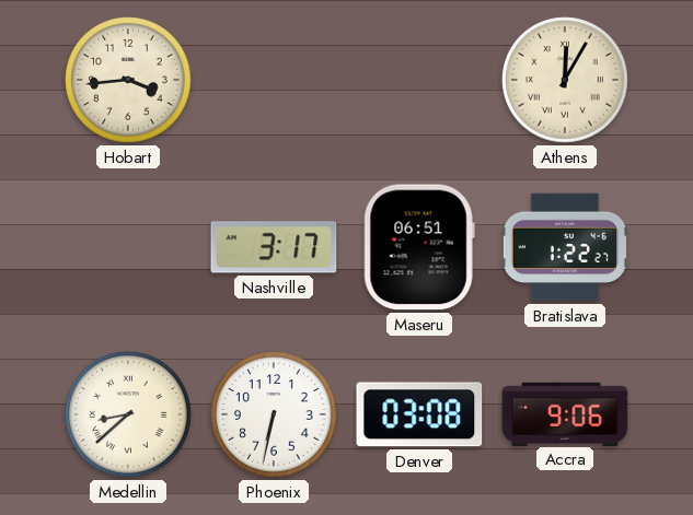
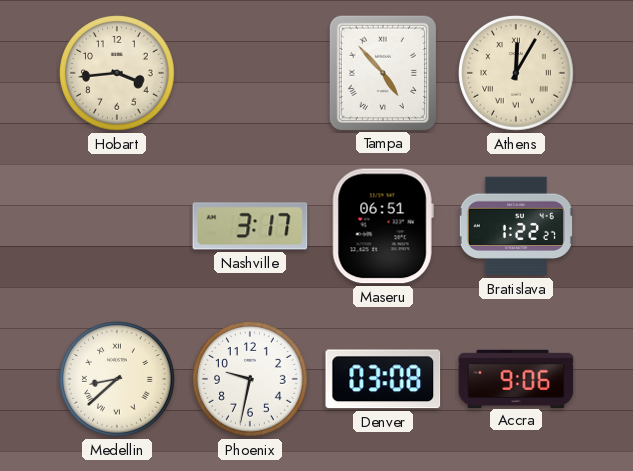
Tampa: none -> 4:53
Phoenix: 6:32 -> 9:32
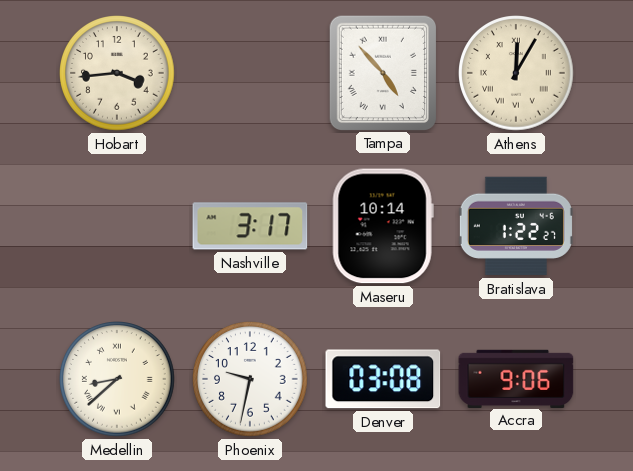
Maseru: 06:51 -> 10:14
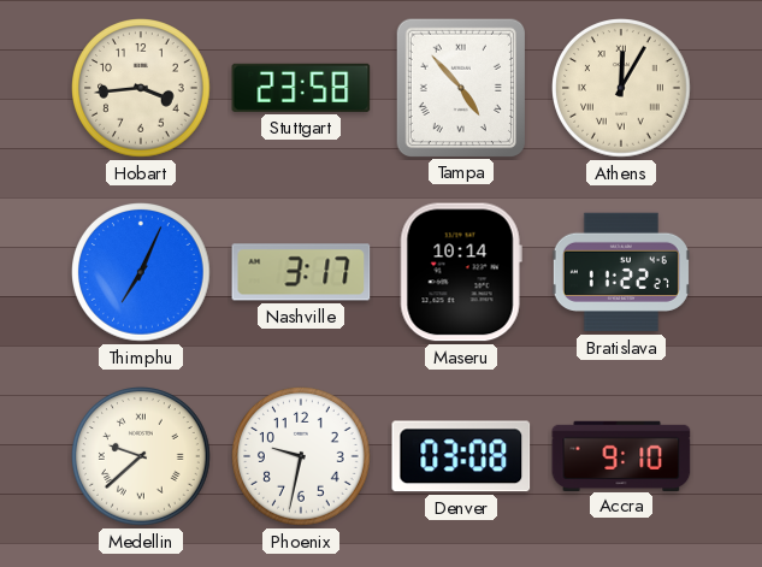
Stuttgart: none -> 23:58
Thimphu: none -> 7:04
Bratislava: 1:22 -> 11:22
Medellin: 8:38 -> 9:38
Accra: 9:06 -> 9:10
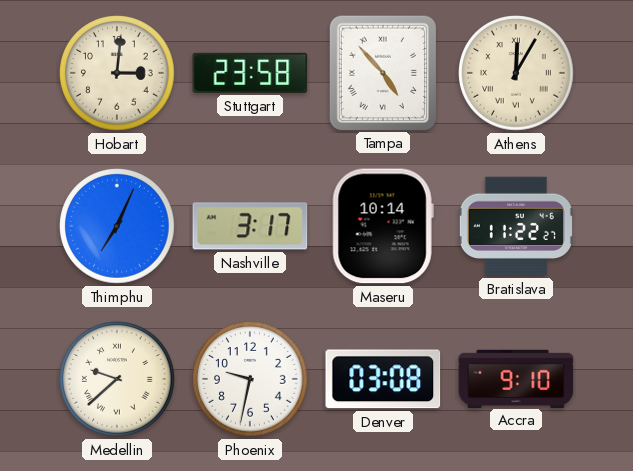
Hobart: 3:44 -> 3:01
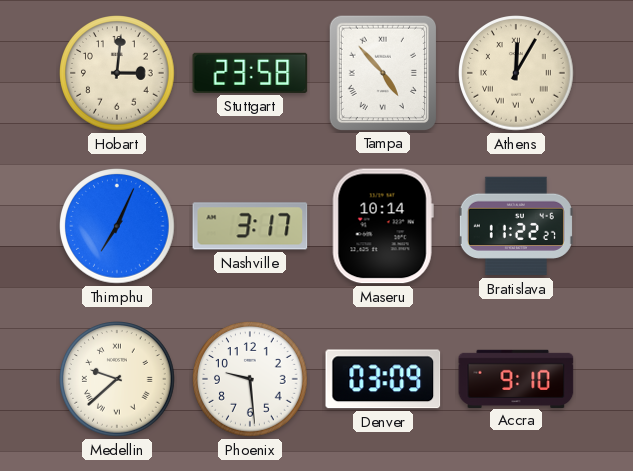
Phoenix: 9:32 -> 9:29
Denver: 03:08 -> 03:09
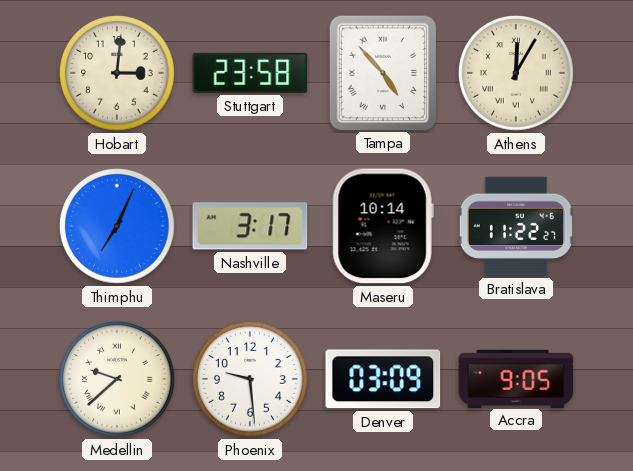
Accra: 9:10 -> 9:05
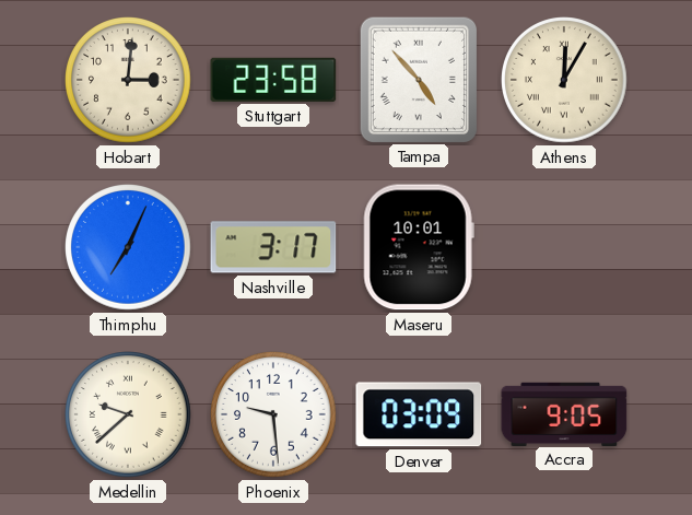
Maseru: 10:14 -> 10:01
Bratislava: 11:22 -> none
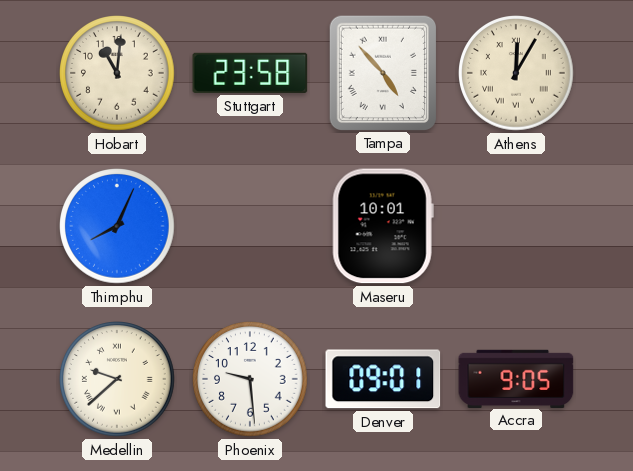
Hobart: 3:01 -> 11:01
Thimphu: 7:04 -> 8:04
Nashville: 3:17 -> none
Denver: 03:09 -> 09:01
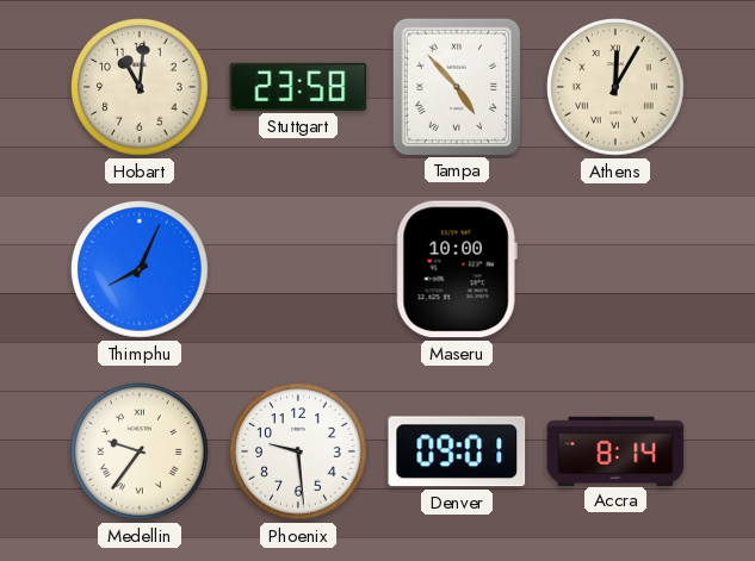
Maseru: 10:01 -> 10:00
Medellin: 9:38 -> 9:36
Accra: 9:05 -> 8:14
